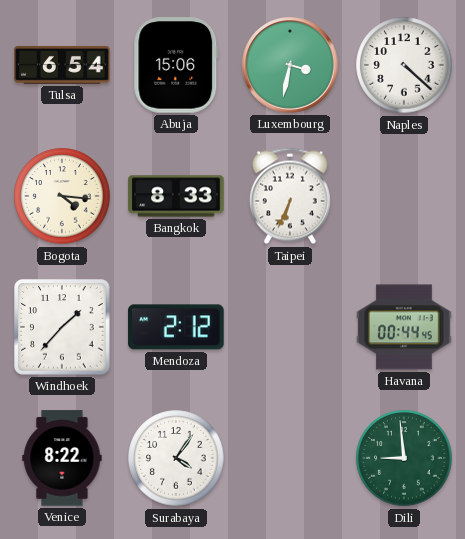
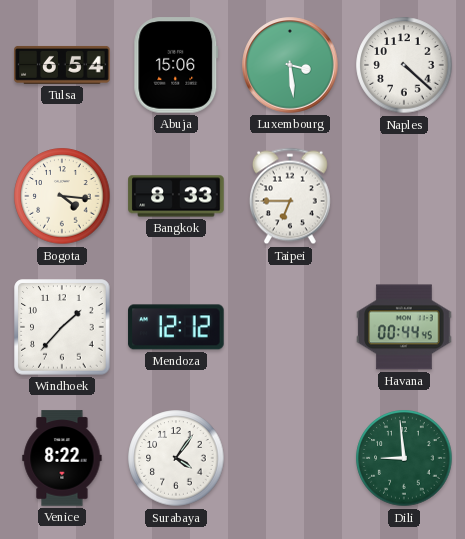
Luxembourg: 3:32 -> 3:29
Taipei: 6:34 -> 6:45
Mendoza: 2:12 -> 12:12
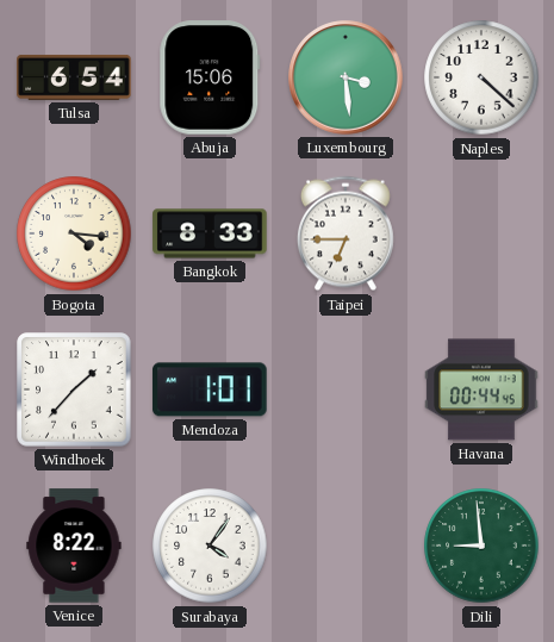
Mendoza: 12:12 -> 1:01
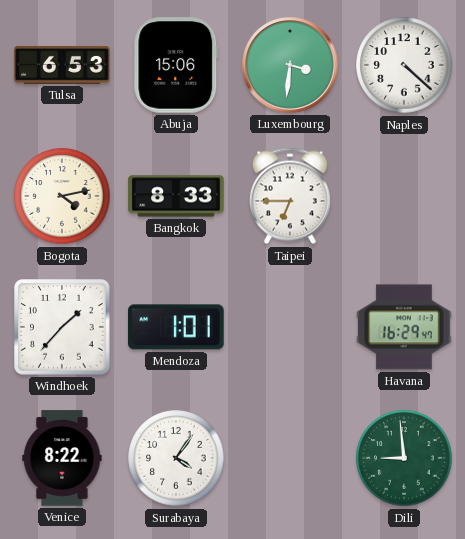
Tulsa: 6:54 -> 6:53
Luxembourg: 3:29 -> 3:31
Bogota: 4:16 -> 4:13
Havana: 00:44 -> 16:29
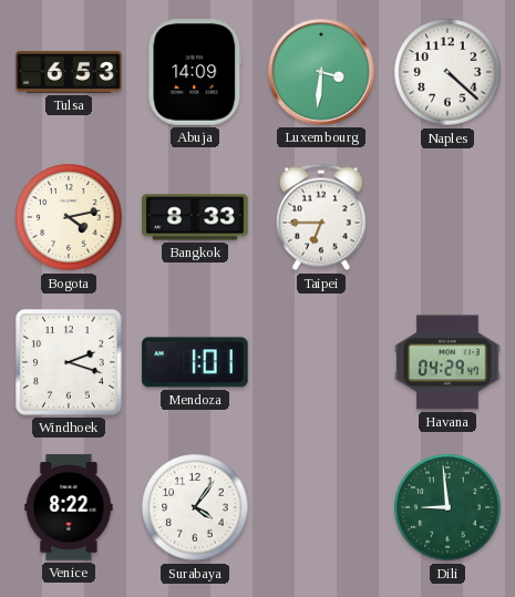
Abuja: 15:06 -> 14:09
Windhoek: 1:37 -> 2:18
Havana: 16:29 -> 04:29
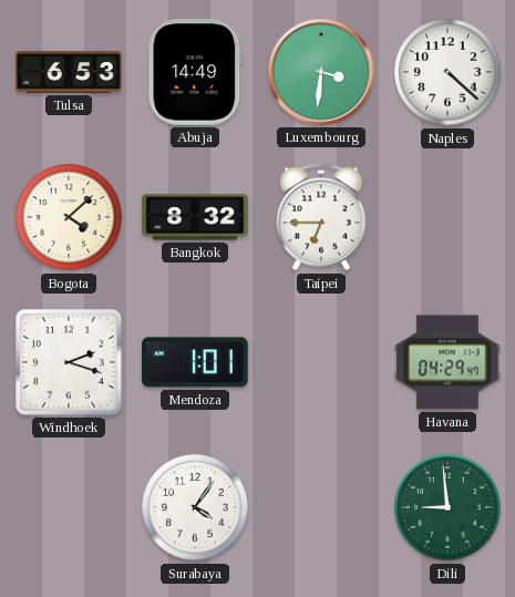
Abuja: 14:09 -> 14:49
Bogota: 4:13 -> 4:08
Bangkok: 8:33 -> 8:32
Venice: 8:22 -> none
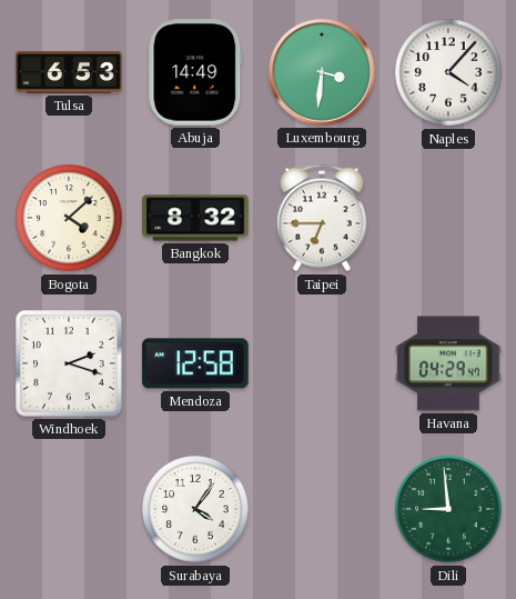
Naples: 4:22 -> 4:07
Mendoza: 1:01 -> 12:58
